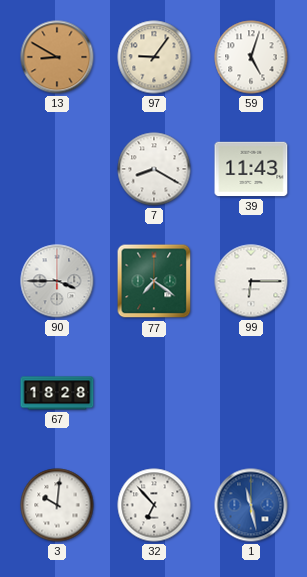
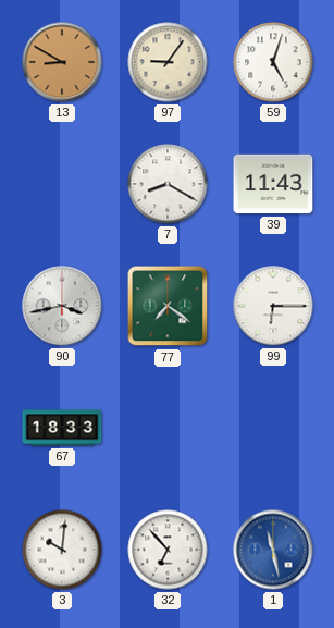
90: 3:45 -> 3:43
67: 18:28 -> 18:33
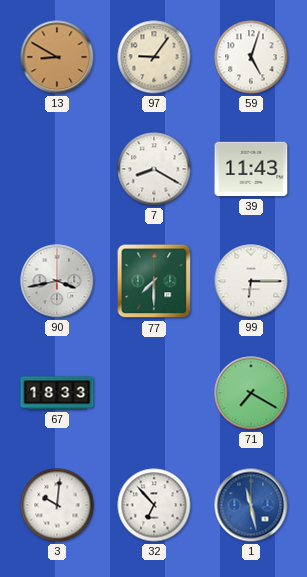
77: 7:21 -> 7:30
71: none -> 7:20
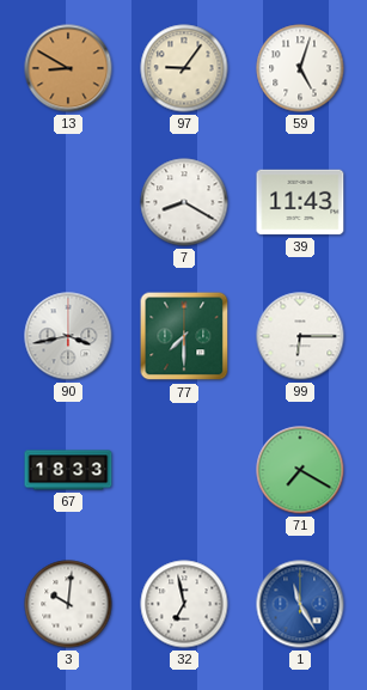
32: 6:53 -> 6:58
1: 11:28 -> 11:25
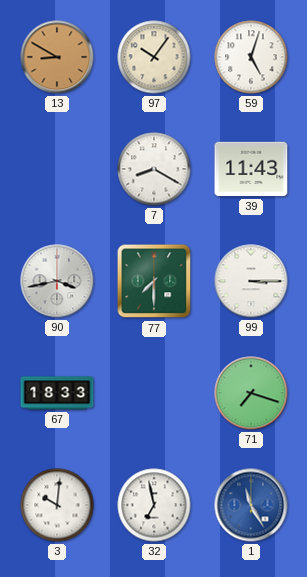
97: 9:06 -> 10:06
99: 6:15 -> 3:15
71: 7:20 -> 7:18
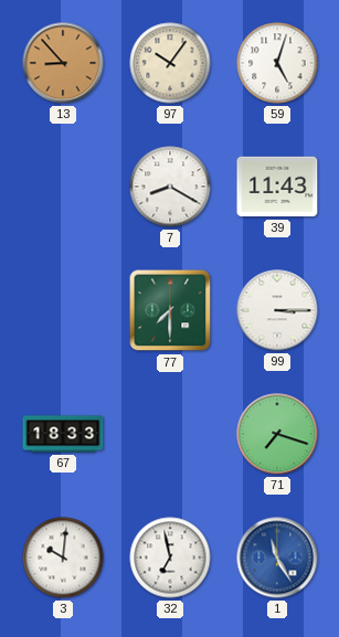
13: 8:50 -> 8:53
90: 3:43 -> none
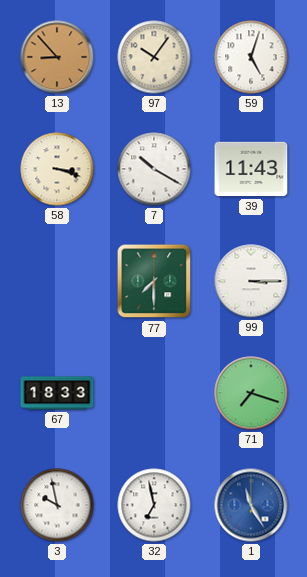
58: none -> 3:18
7: 8:20 -> 10:20
3: 10:01 -> 9:58
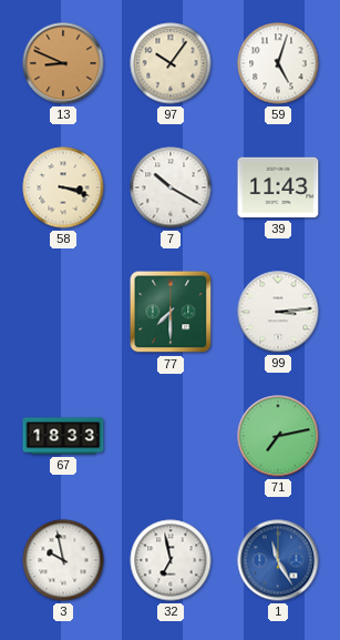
13: 8:53 -> 8:49
99: 3:15 -> 3:14
71: 7:18 -> 7:13
